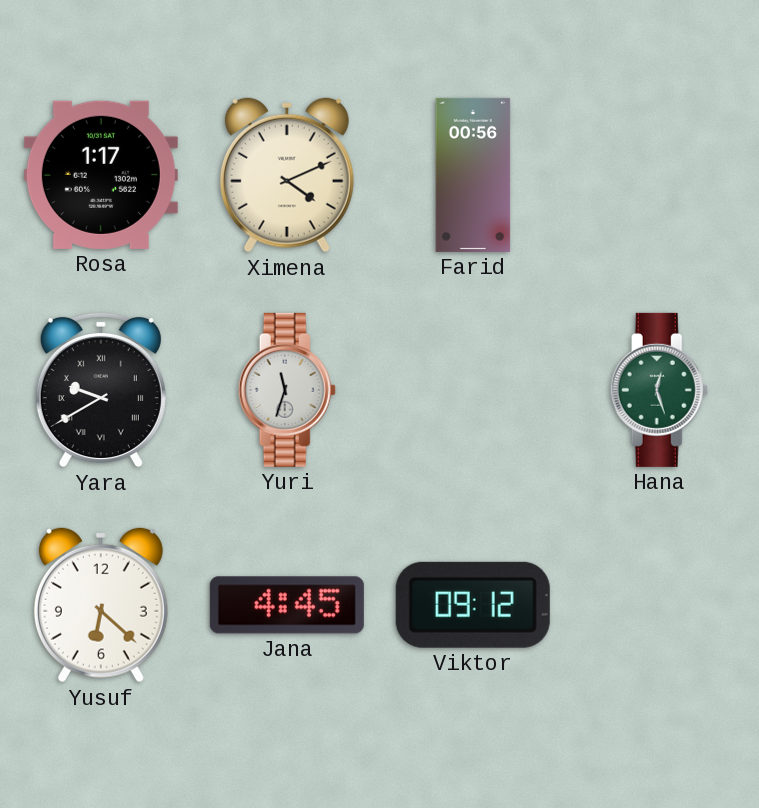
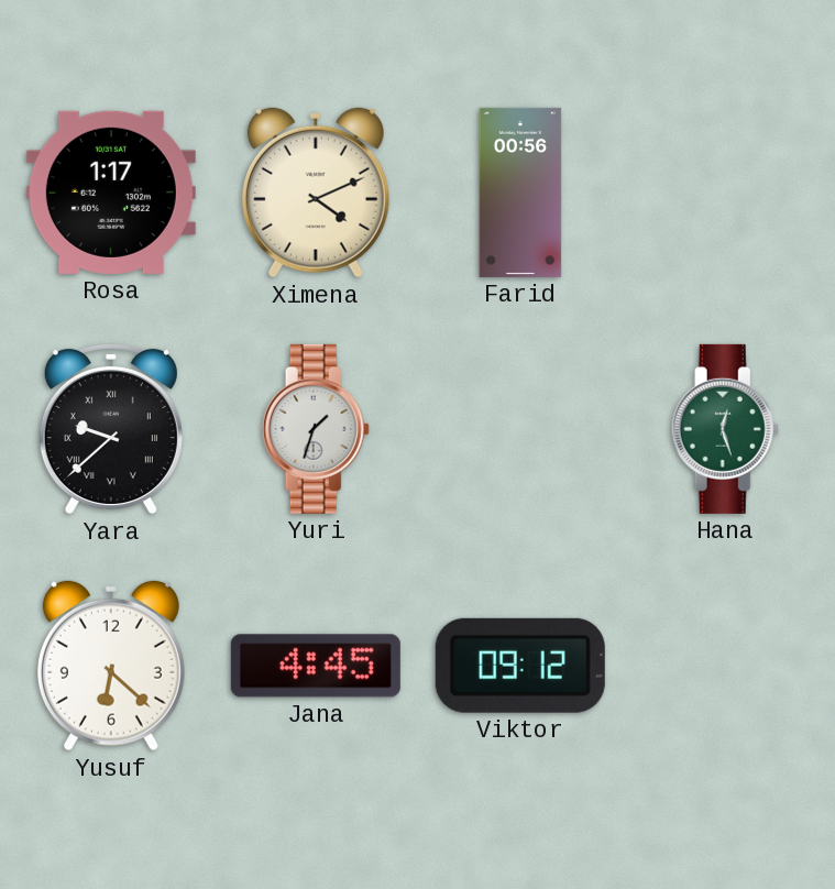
Yara: 9:40 -> 9:38
Yuri: 11:33 -> 1:33
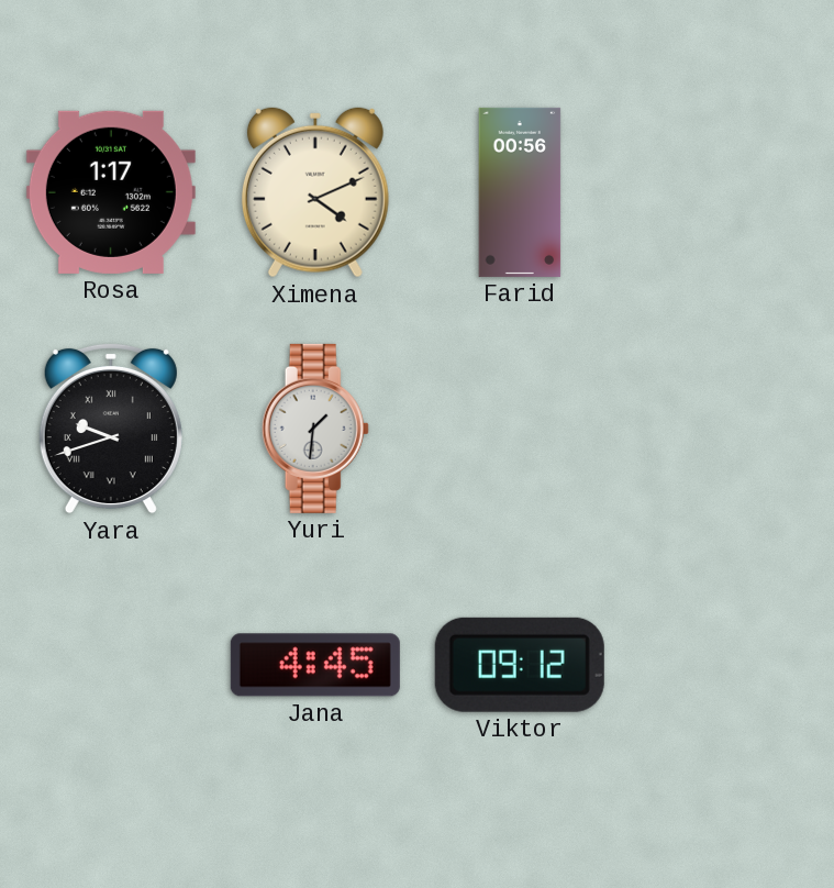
Yara: 9:38 -> 9:42
Yuri: 1:33 -> 1:31
Hana: 12:27 -> none
Yusuf: 6:22 -> none
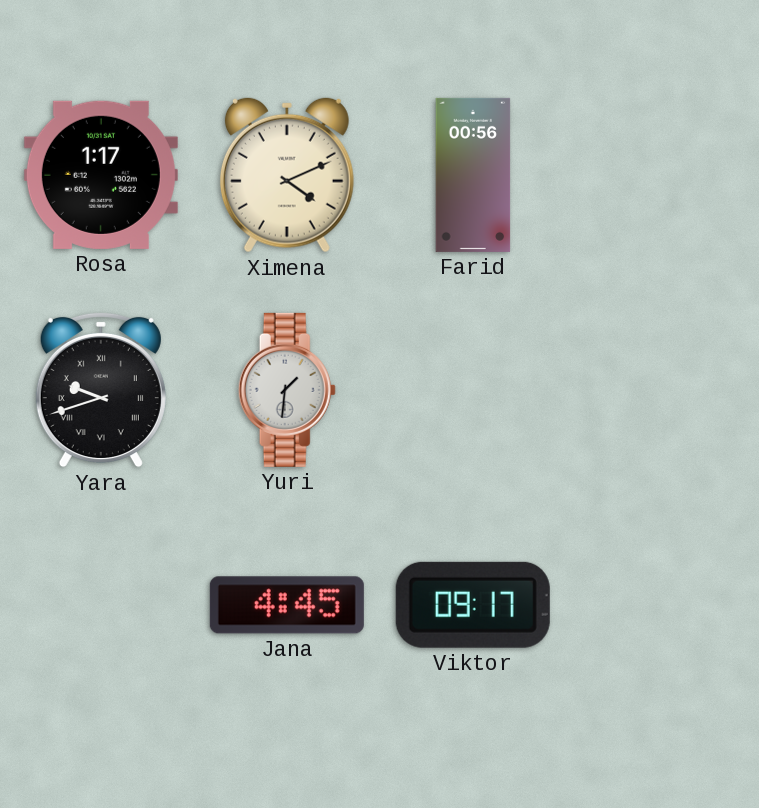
Viktor: 09:12 -> 09:17
